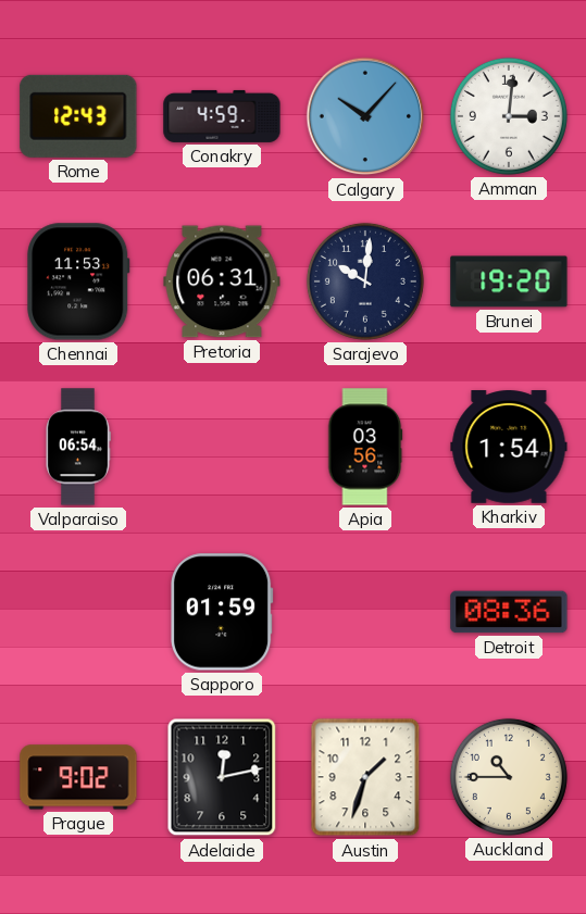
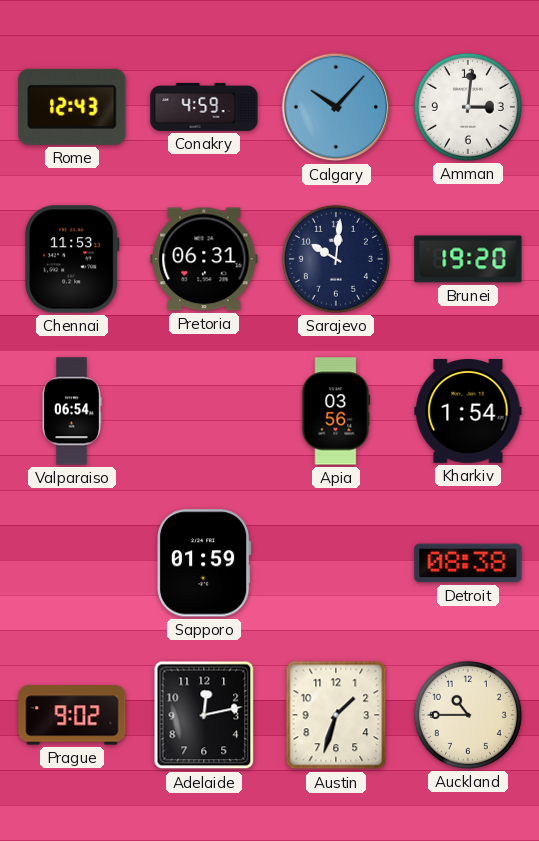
Detroit: 08:36 -> 08:38
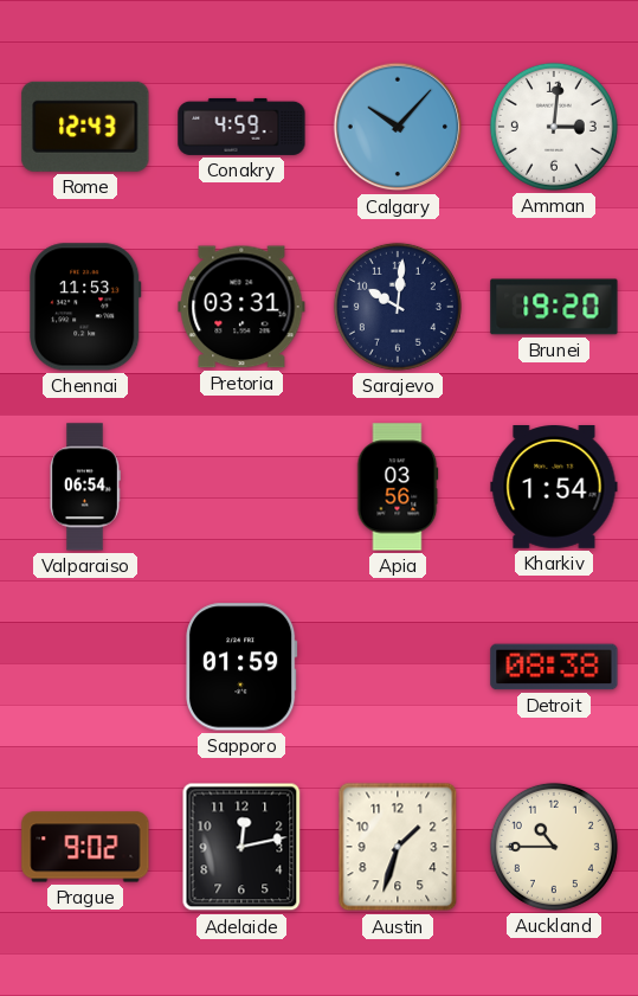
Pretoria: 06:31 -> 03:31
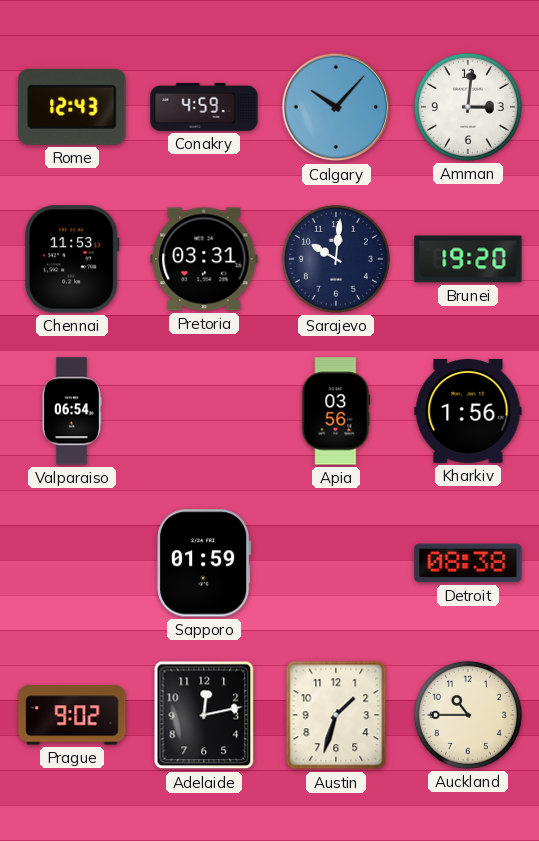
Kharkiv: 1:54 -> 1:56
